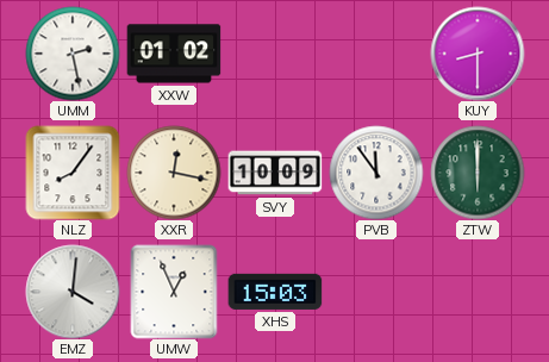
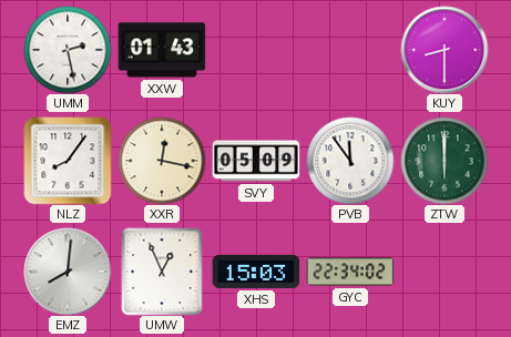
XXW: 01:02 -> 01:43
SVY: 10:09 -> 05:09
EMZ: 4:01 -> 8:01
GYC: none -> 22:34
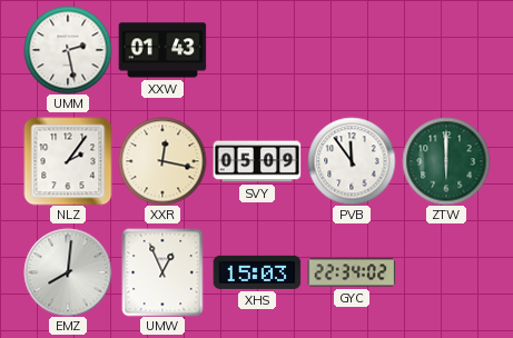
KUY: 8:30 -> none
NLZ: 8:06 -> 2:06
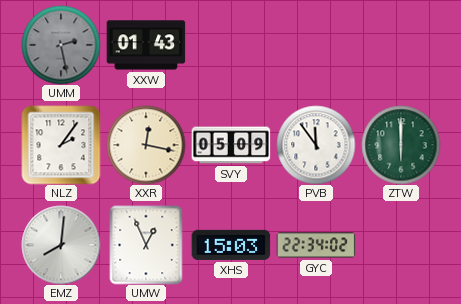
UMM dial: white -> grey
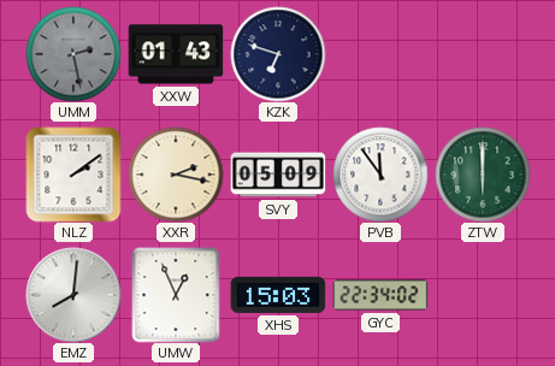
KZK: none -> 6:48
NLZ: 2:06 -> 2:09
XXR: 12:17 -> 2:17
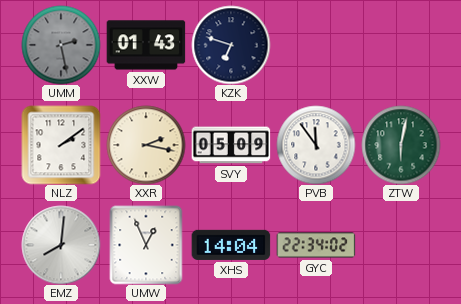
ZTW: 6:00 -> 6:02
XHS: 15:03 -> 14:04
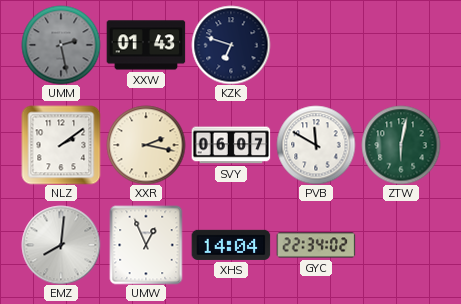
SVY: 05:09 -> 06:07
PVB: 11:54 -> 11:50
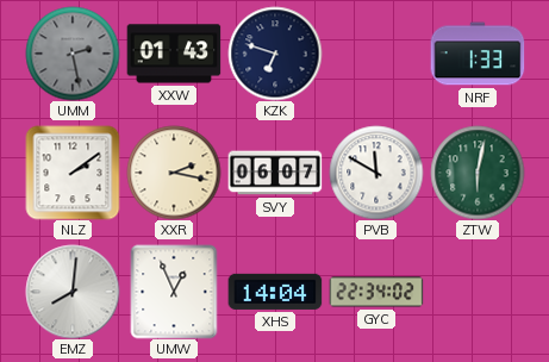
NRF: none -> 1:33
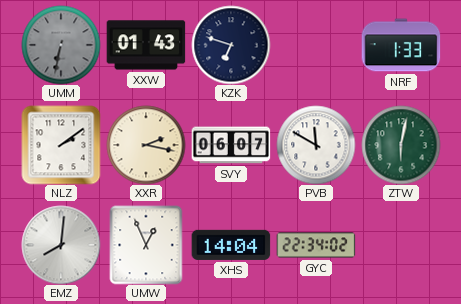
UMM: 2:28 -> 6:32
